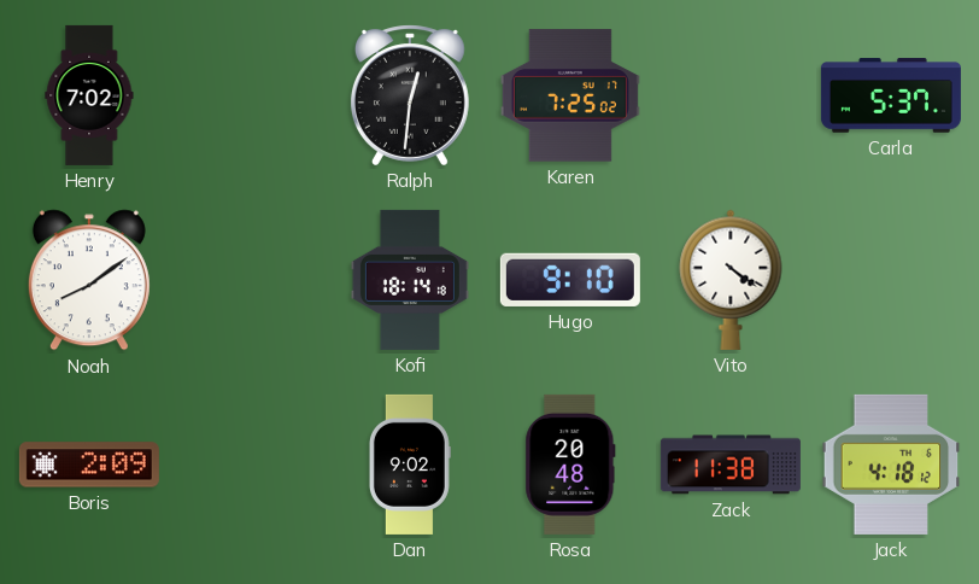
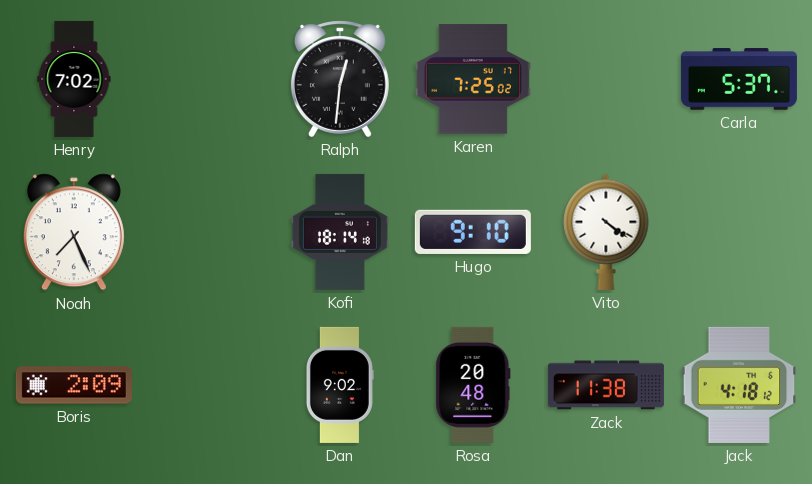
Noah: 8:09 -> 7:26
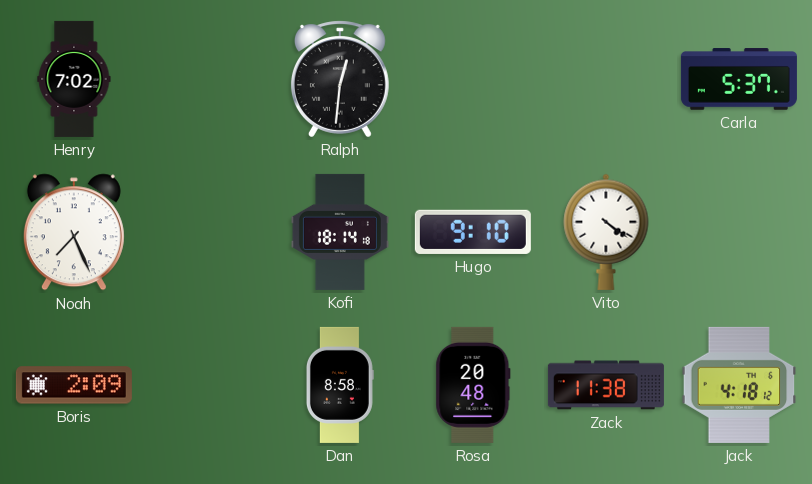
Karen: 7:25 -> none
Dan: 9:02 -> 8:58
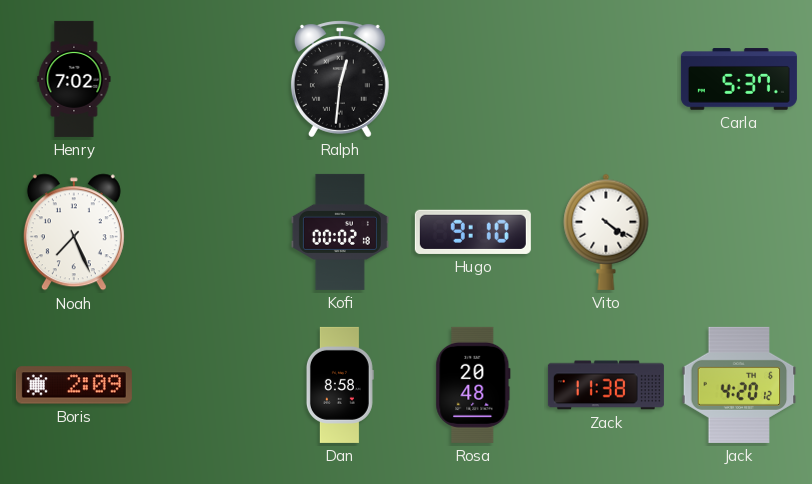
Kofi: 18:14 -> 00:02
Jack: 4:18 -> 4:20
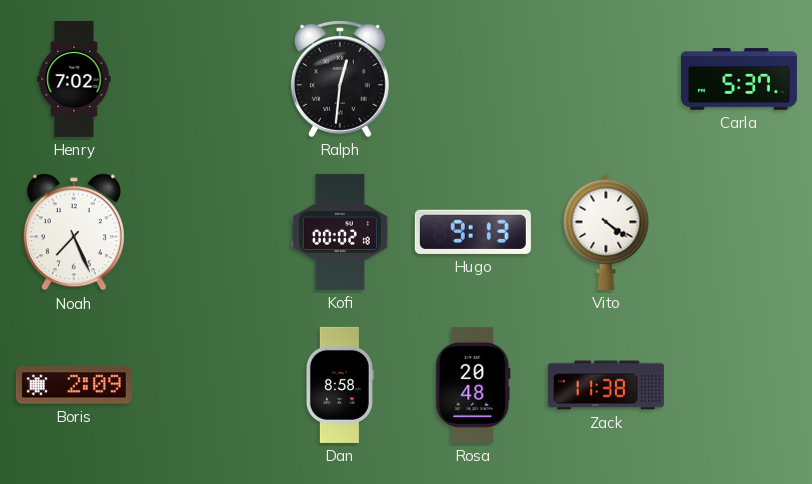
Hugo: 9:10 -> 9:13
Jack: 4:20 -> none
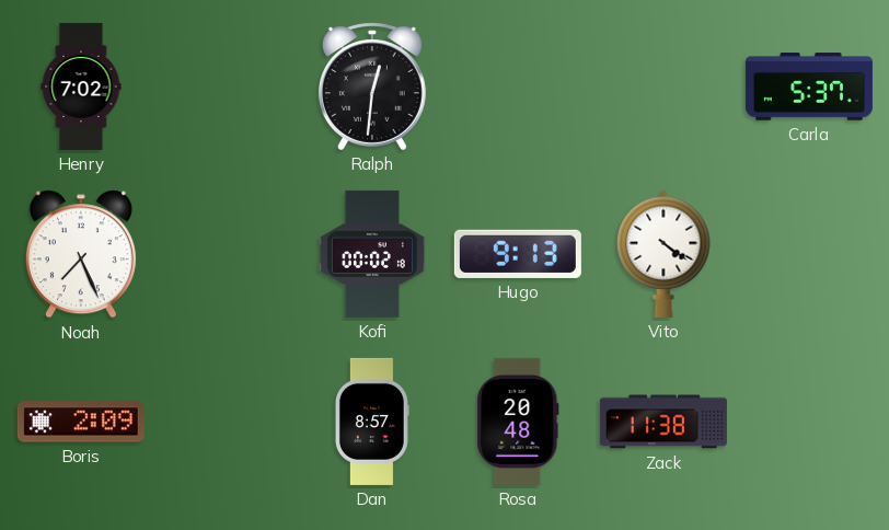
Dan: 8:58 -> 8:57
